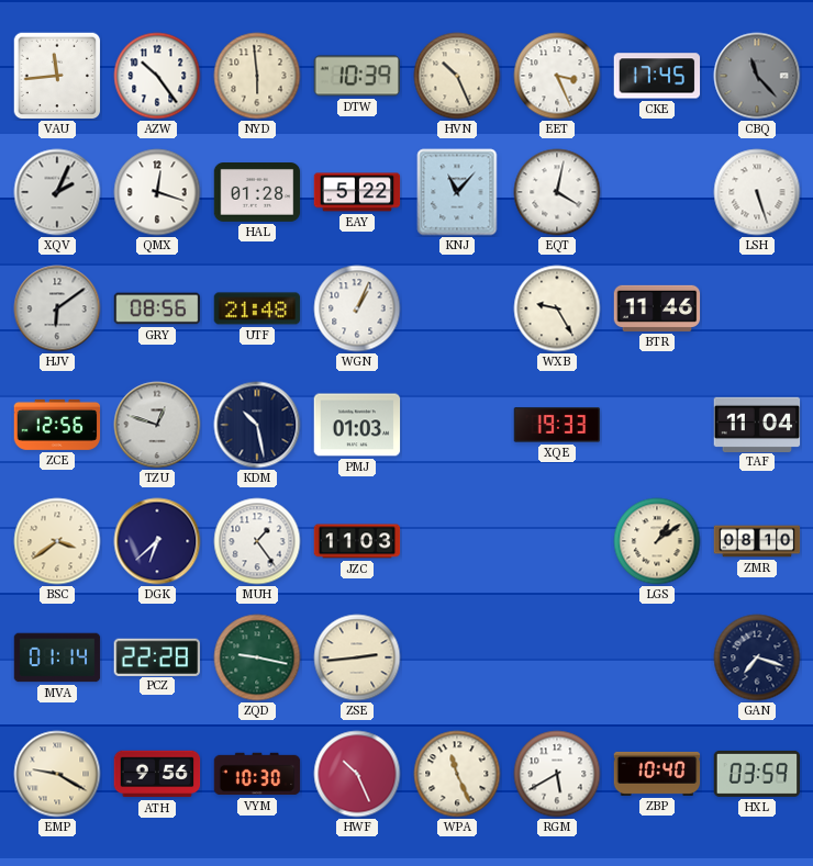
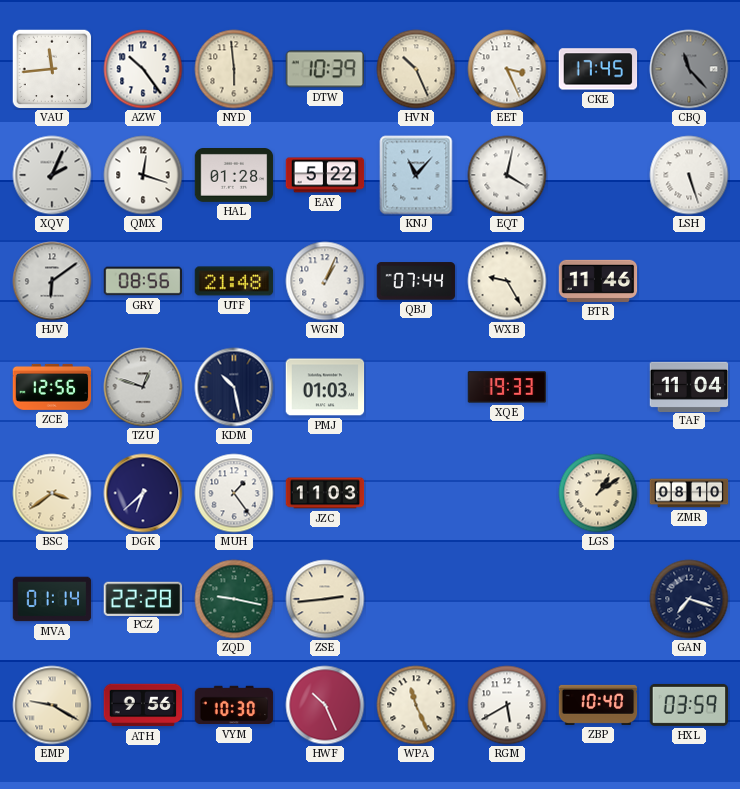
QBJ: none -> 07:44
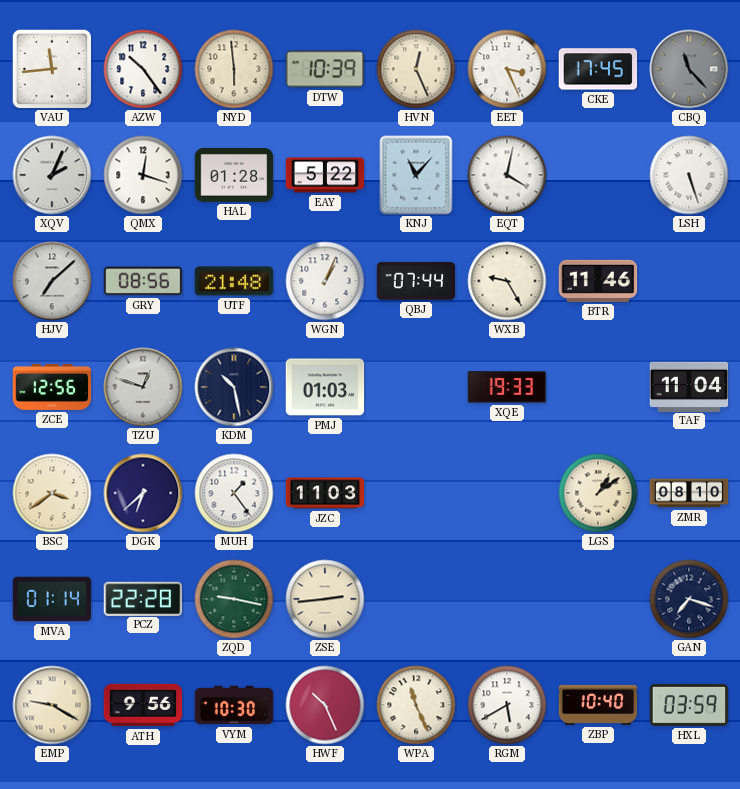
HVN: 10:26 -> 12:26
HJV: 6:09 -> 7:08
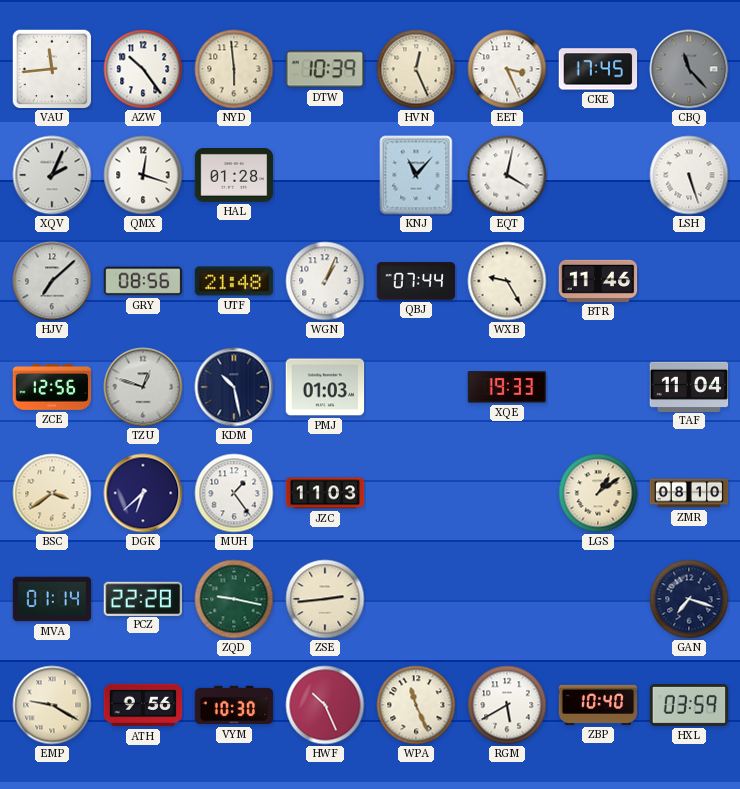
EAY: 5:22 -> none
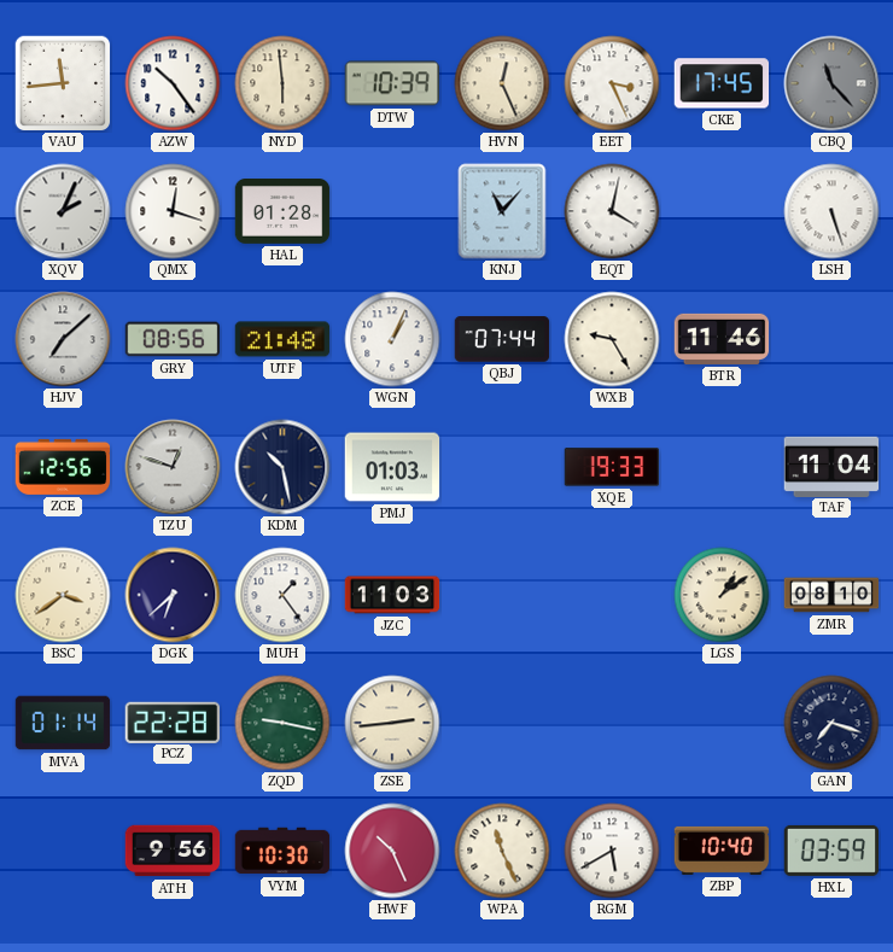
EMP: 9:20 -> none
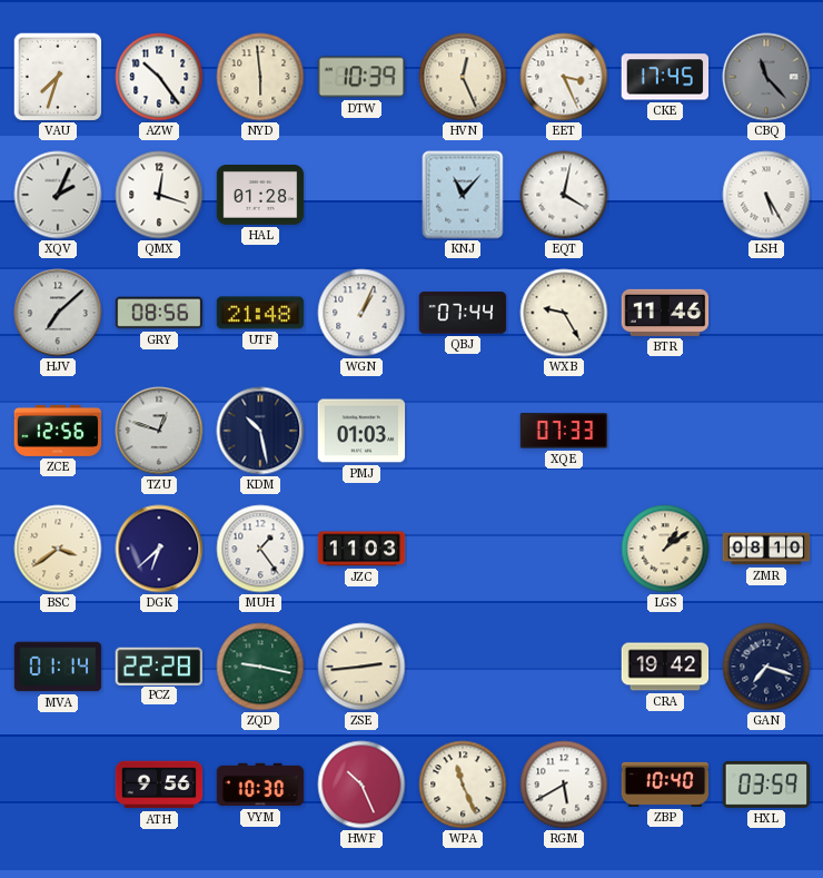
VAU: 11:44 -> 7:33
LSH: 5:27 -> 5:25
XQE: 19:33 -> 07:33
TAF: 11:04 -> none
CRA: none -> 19:42
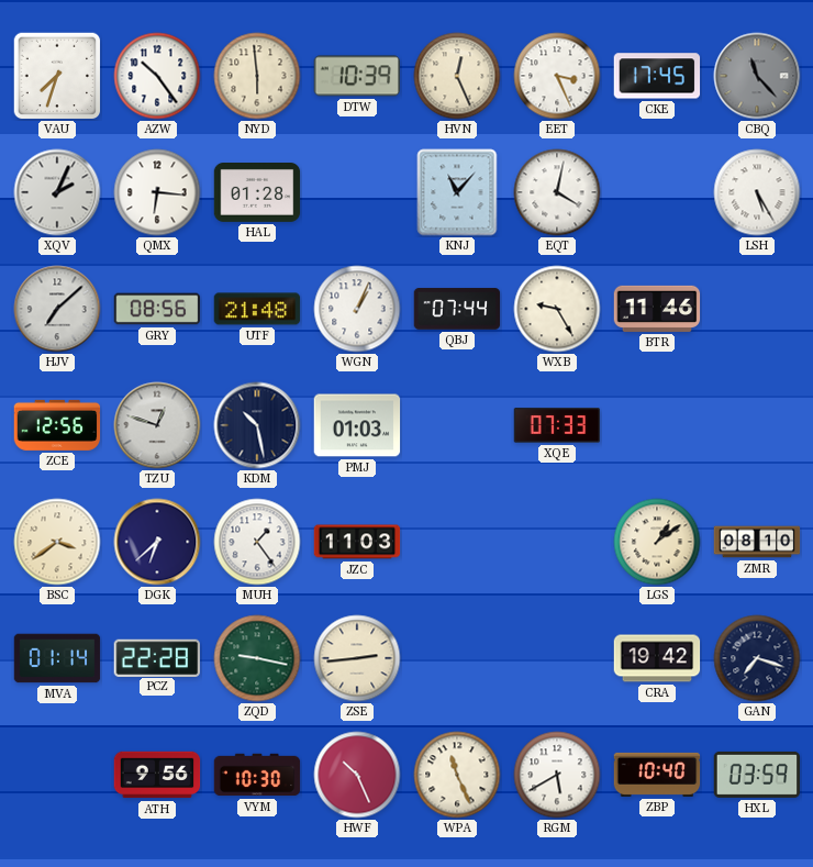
QMX: 12:18 -> 6:16
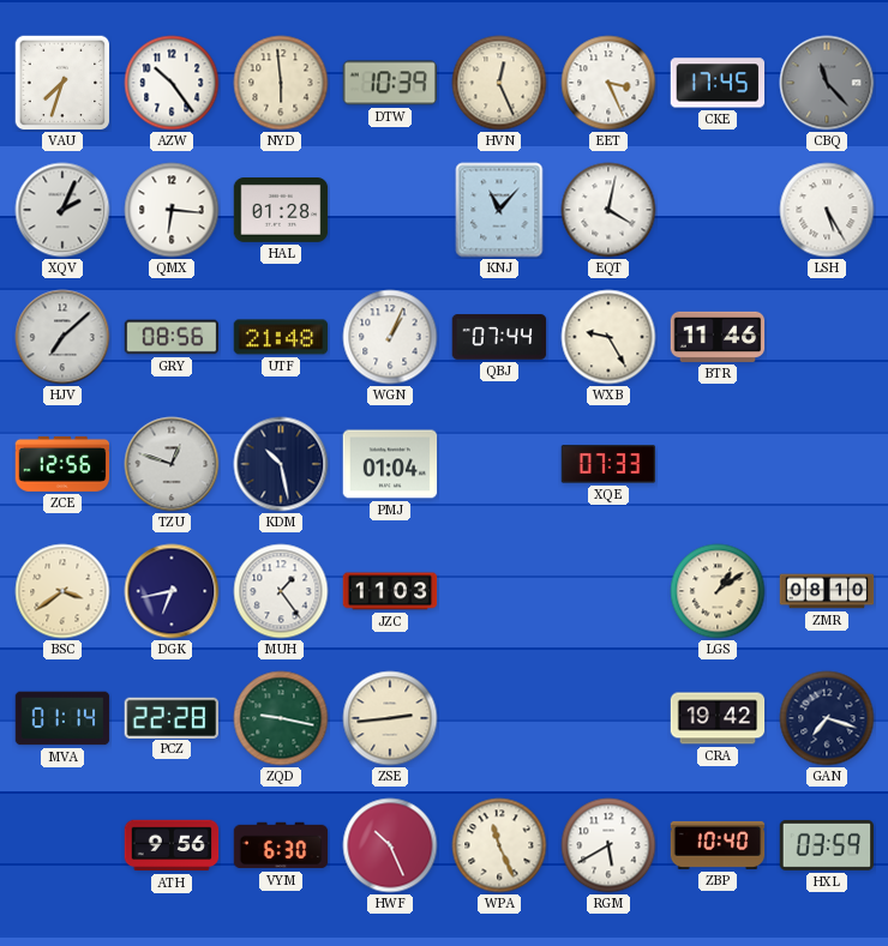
PMJ: 01:03 -> 01:04
DGK: 6:38 -> 6:43
VYM: 10:30 -> 6:30
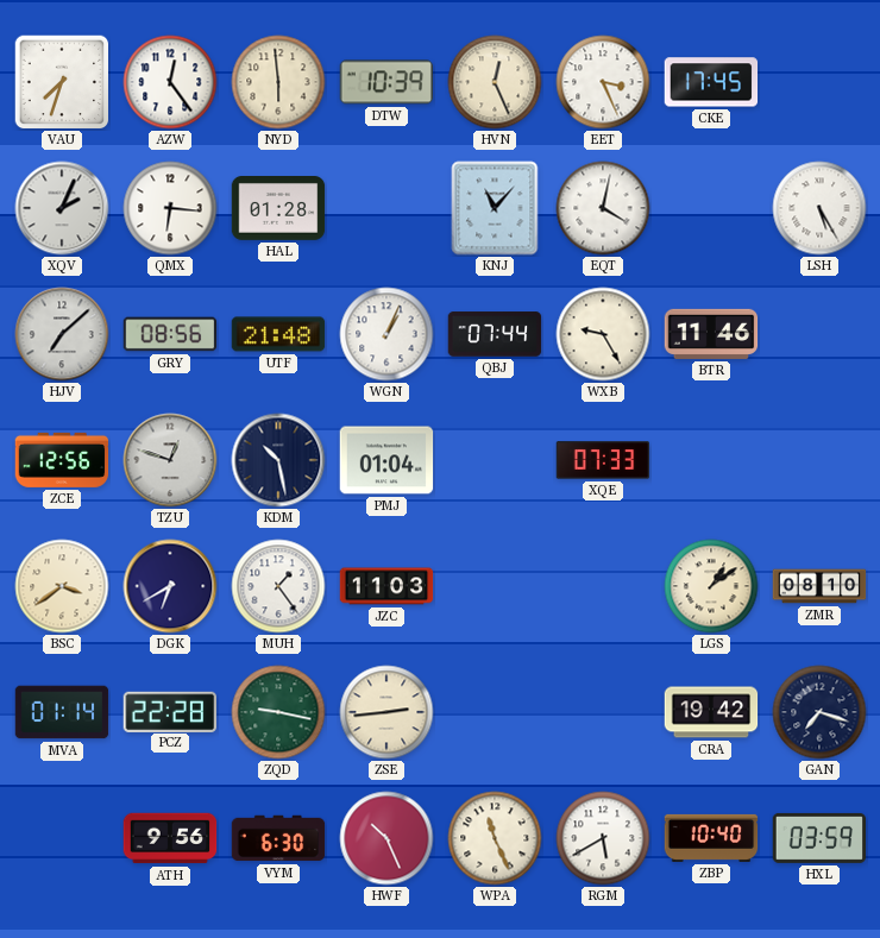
AZW: 10:24 -> 12:24
CBQ: 11:23 -> none
DGK: 6:43 -> 6:40
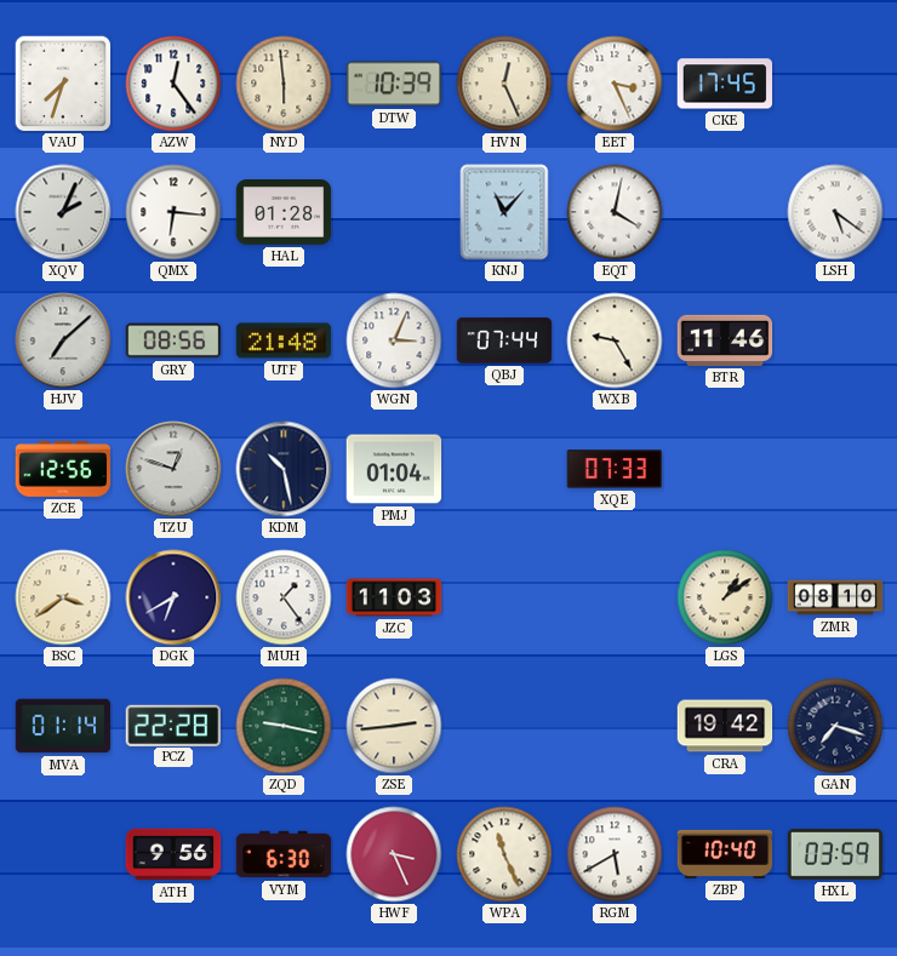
LSH: 5:25 -> 5:21
WGN: 1:04 -> 3:04
HWF: 10:26 -> 3:26
